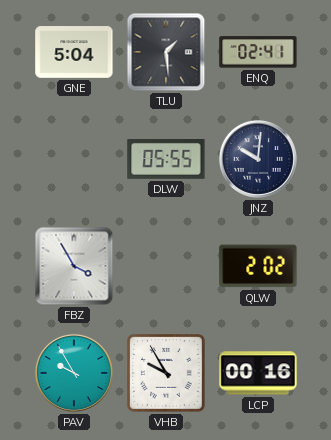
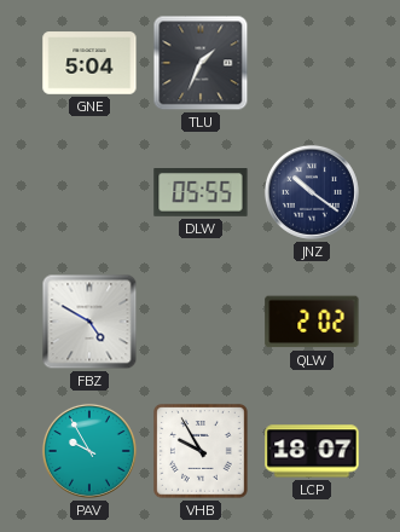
TLU: 1:29 -> 1:34
ENQ: 02:41 -> none
JNZ: 10:01 -> 10:21
FBZ: 3:55 -> 4:50
LCP: 00:16 -> 18:07
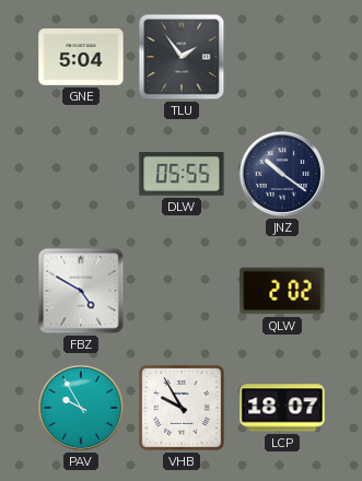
TLU: 1:34 -> 1:54
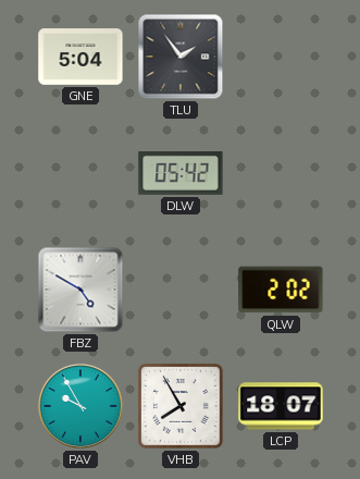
DLW: 05:55 -> 05:42
JNZ: 10:21 -> none
VHB: 9:55 -> 7:55
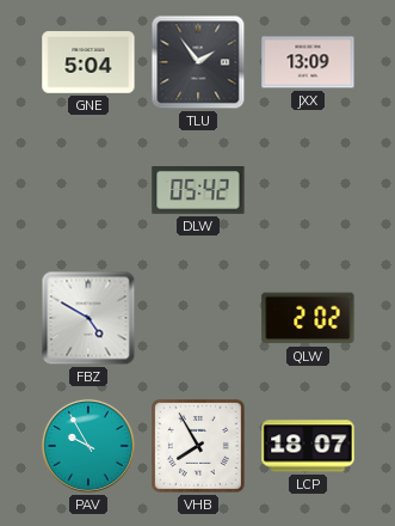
JXX: none -> 13:09
